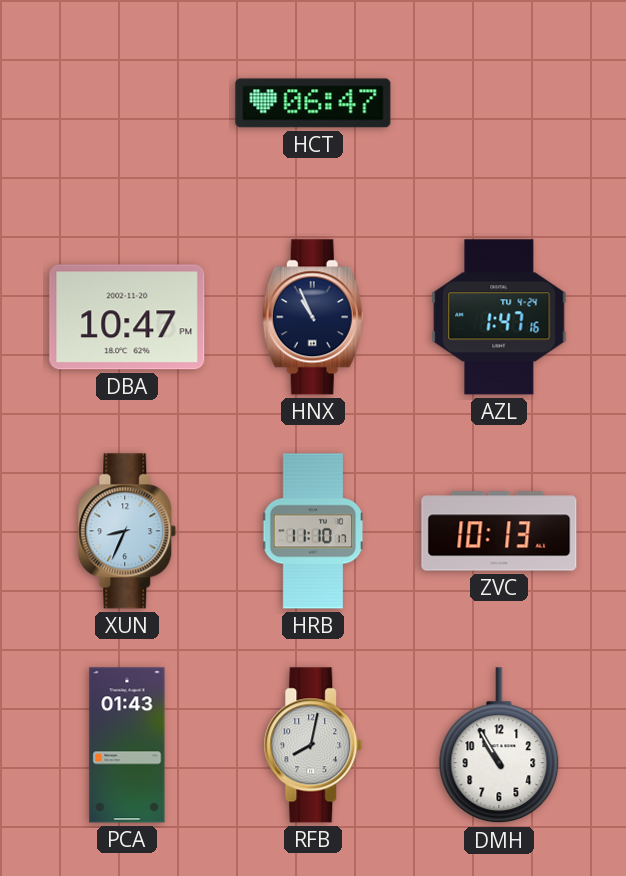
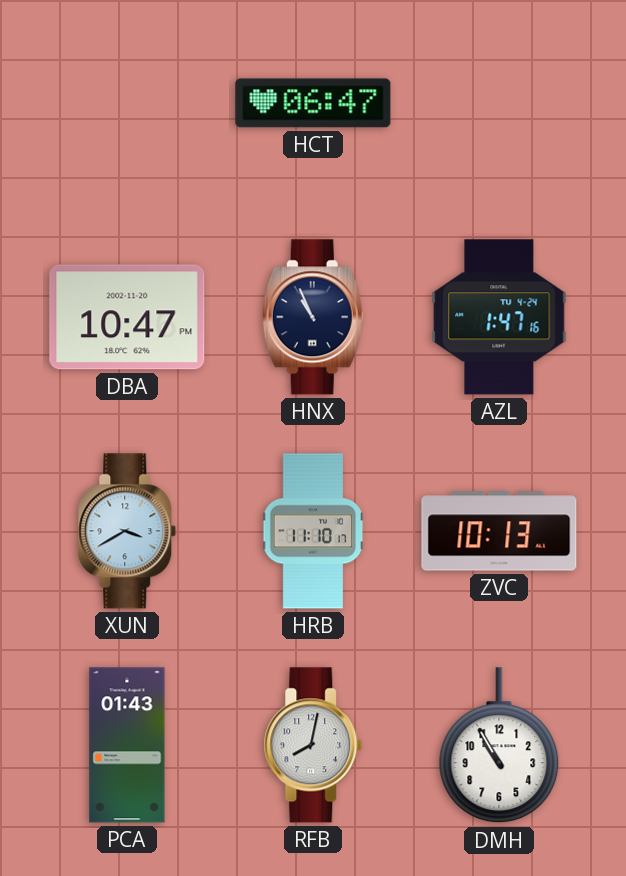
XUN: 8:34 -> 3:40
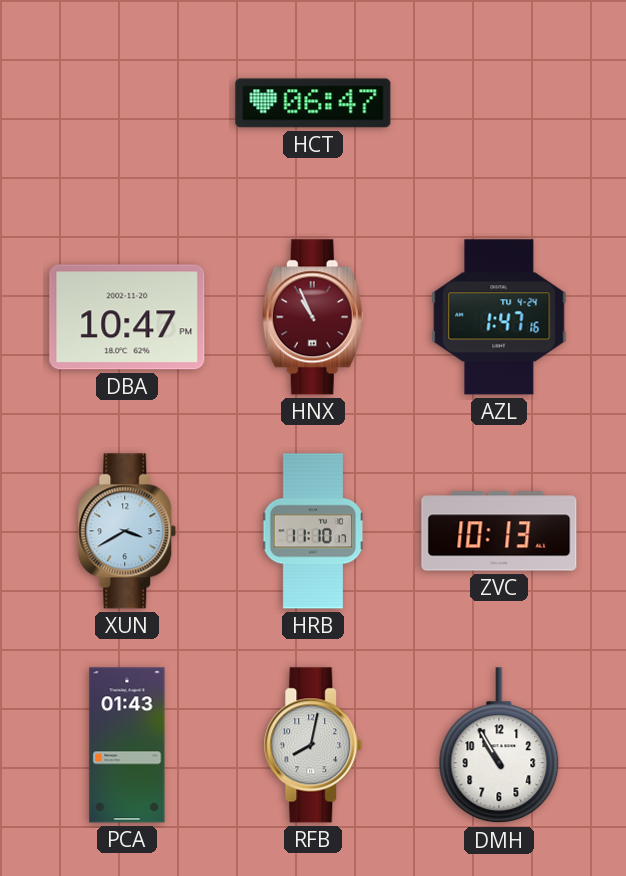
HNX dial: navy -> burgundy
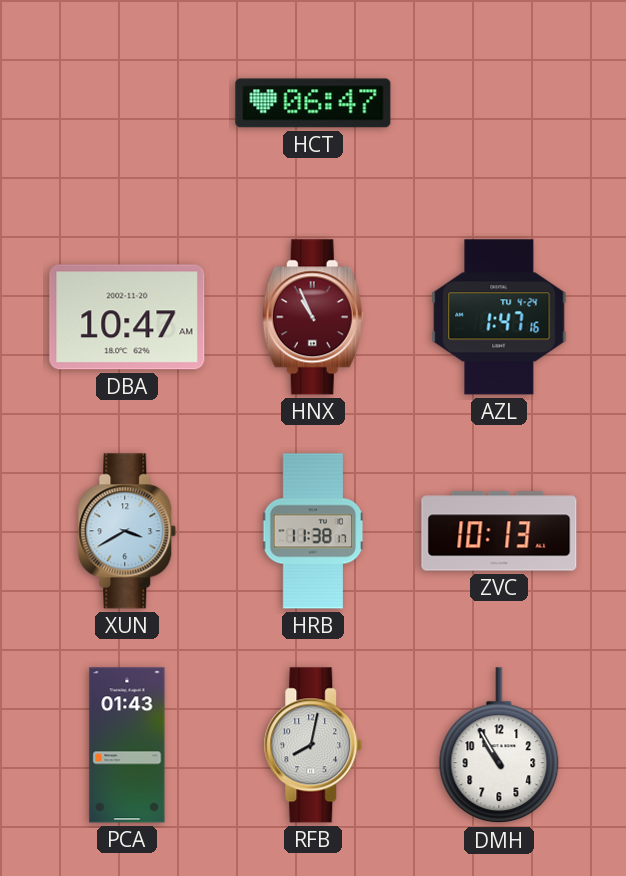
DBA: 10:47 PM -> 10:47 AM
HRB: 11:10 -> 11:38
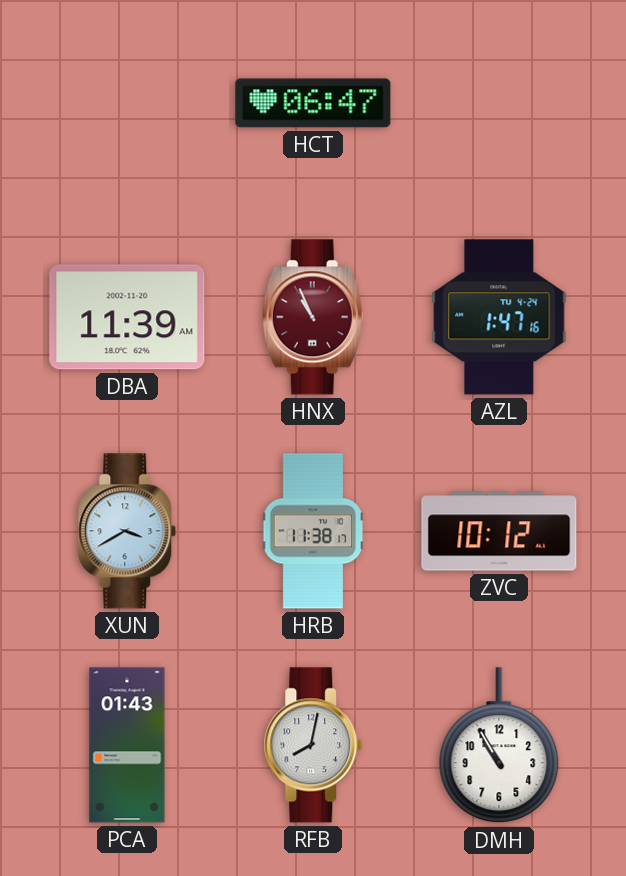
DBA: 10:47 -> 11:39
ZVC: 10:13 -> 10:12
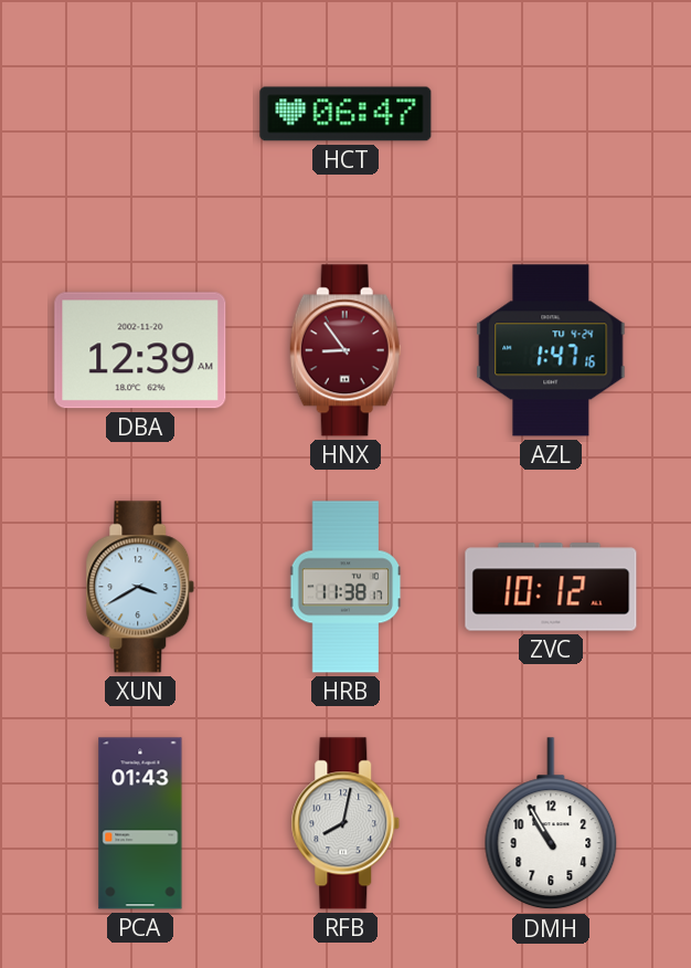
DBA: 11:39 -> 12:39
HNX: 10:56 -> 8:54
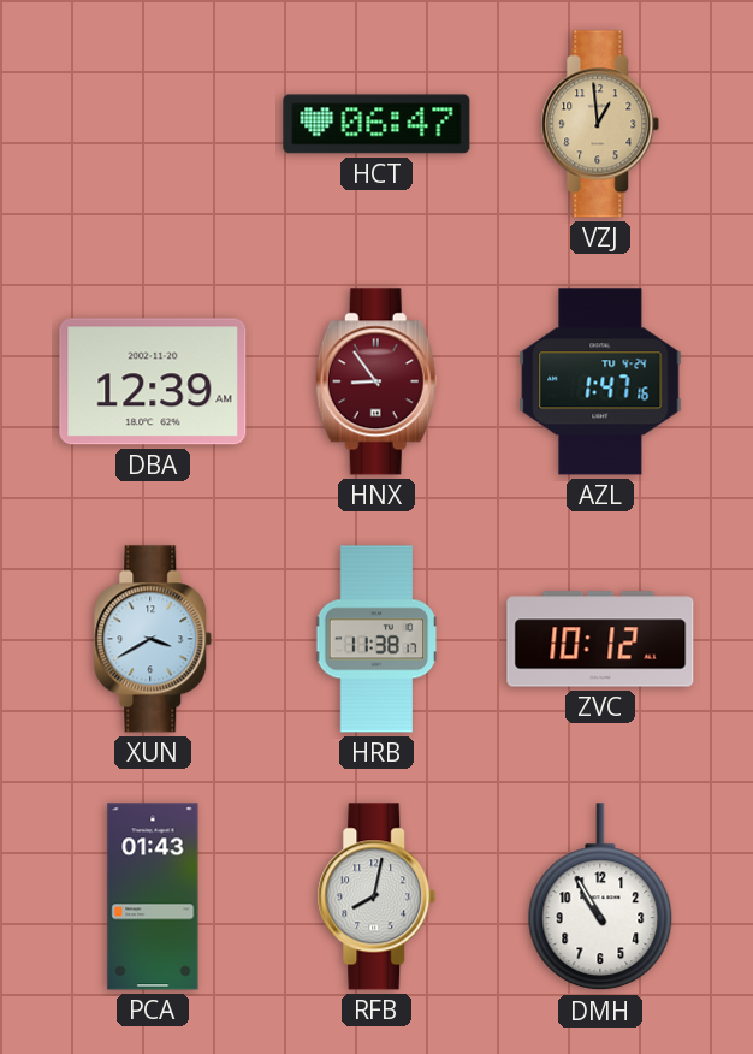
VZJ: none -> 12:59
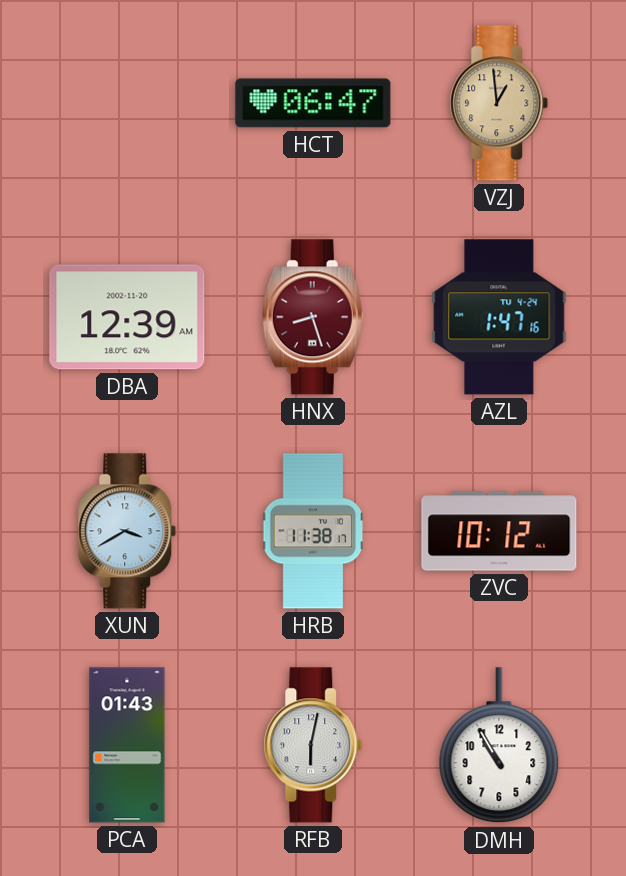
HNX: 8:54 -> 8:27
RFB: 8:02 -> 6:02
